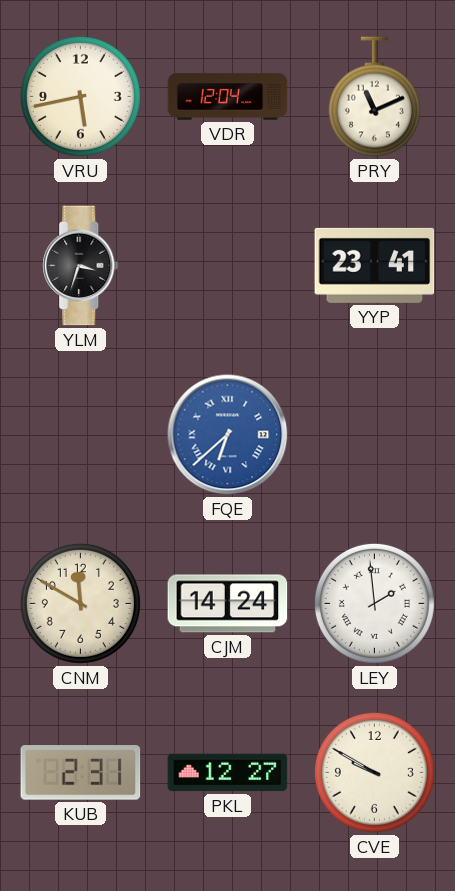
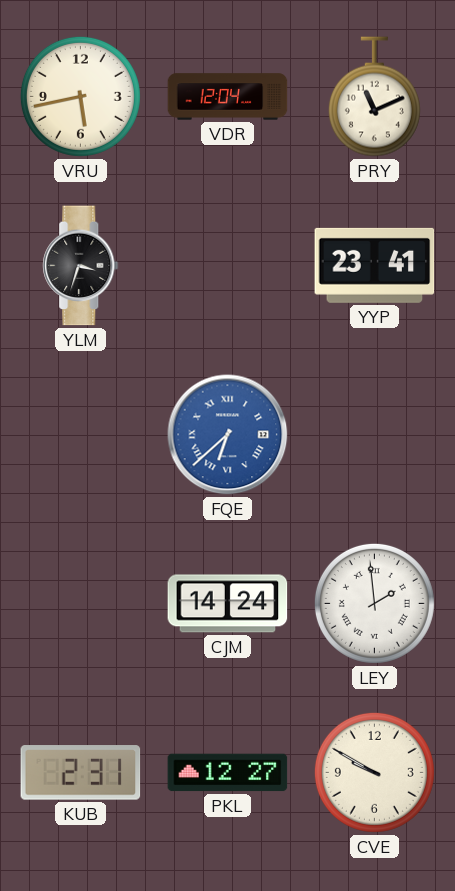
CNM: 11:50 -> none
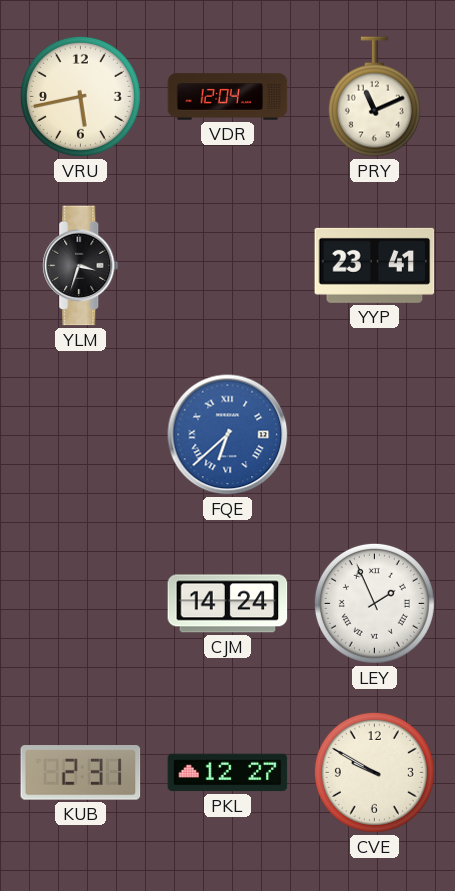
LEY: 1:59 -> 1:56
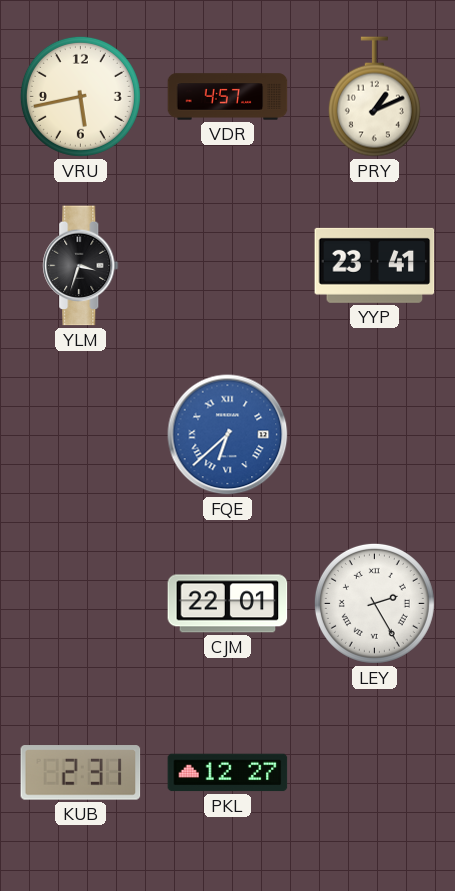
VDR: 12:04 -> 4:57
PRY: 11:11 -> 1:11
CJM: 14:24 -> 22:01
LEY: 1:56 -> 2:25
CVE: 9:50 -> none
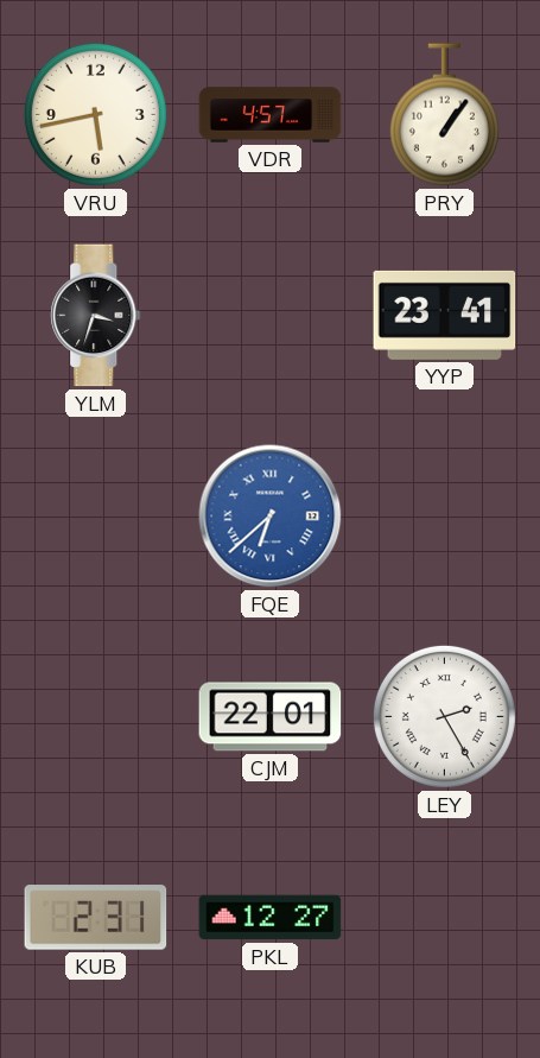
PRY: 1:11 -> 1:06
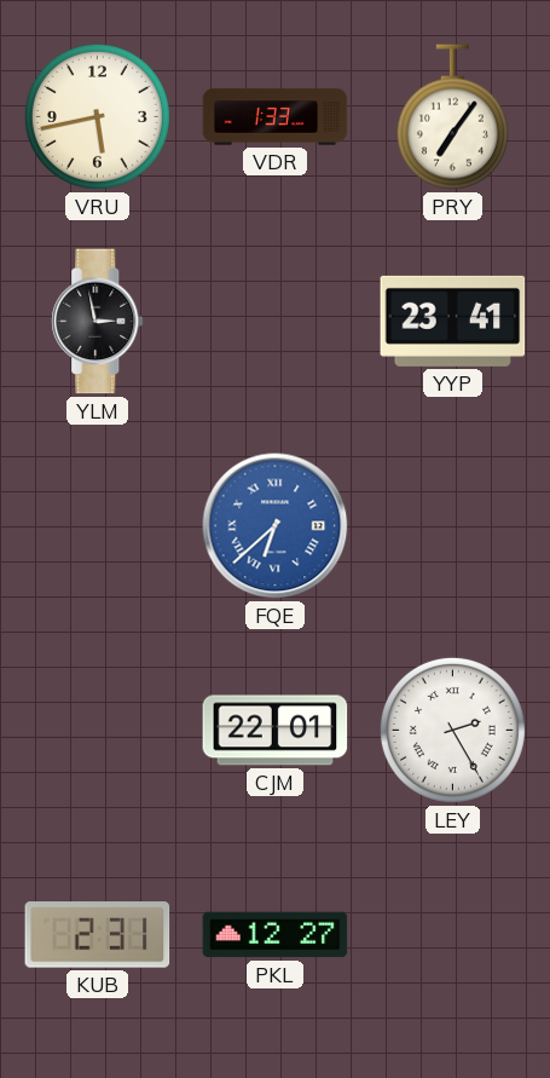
VDR: 4:57 -> 1:33
PRY: 1:06 -> 7:06
YLM: 3:33 -> 2:58
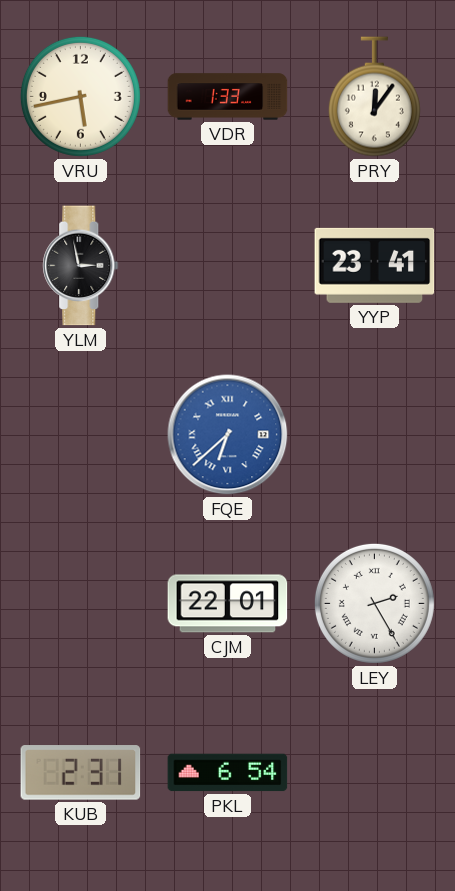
PRY: 7:06 -> 12:06
PKL: 12:27 -> 6:54
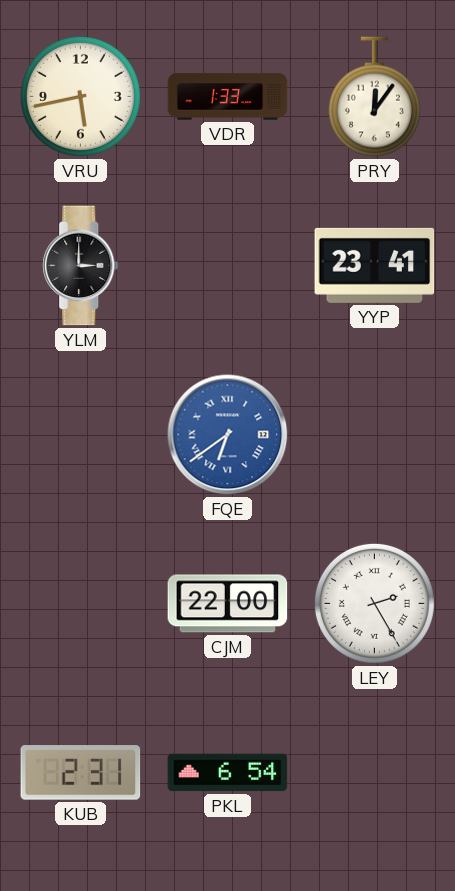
YLM: 2:58 -> 3:00
FQE: 6:38 -> 6:39
CJM: 22:01 -> 22:00
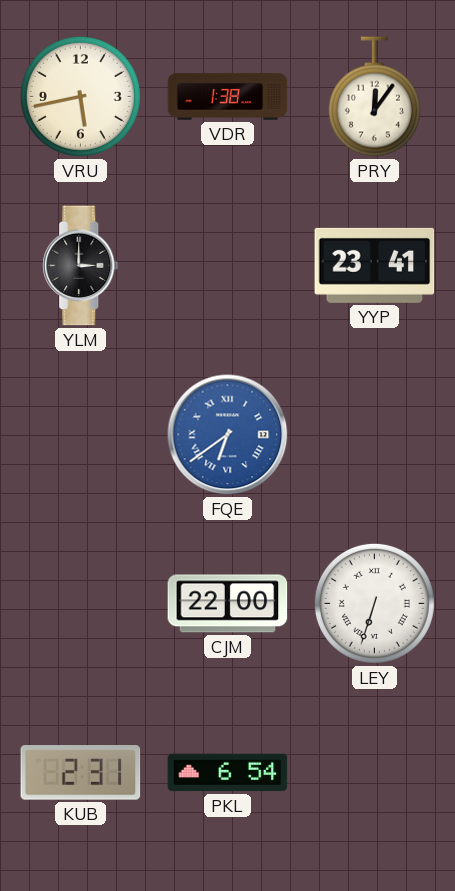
VDR: 1:33 -> 1:38
LEY: 2:25 -> 6:33
